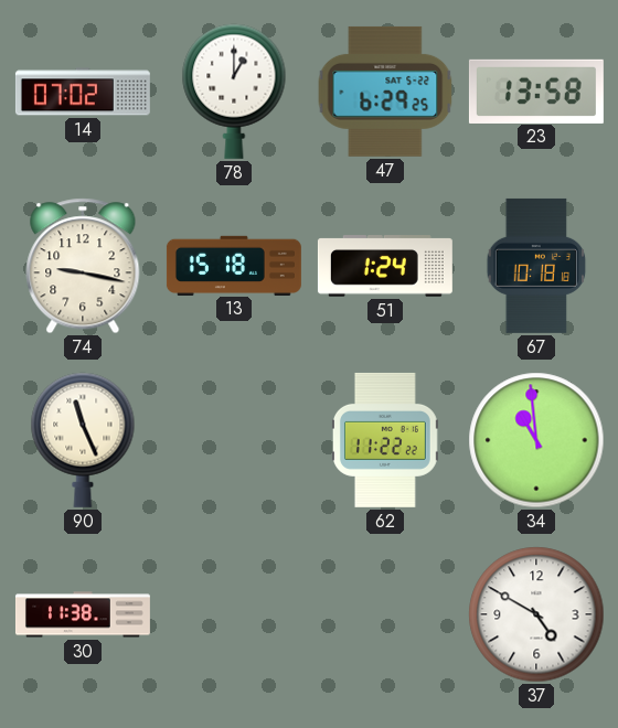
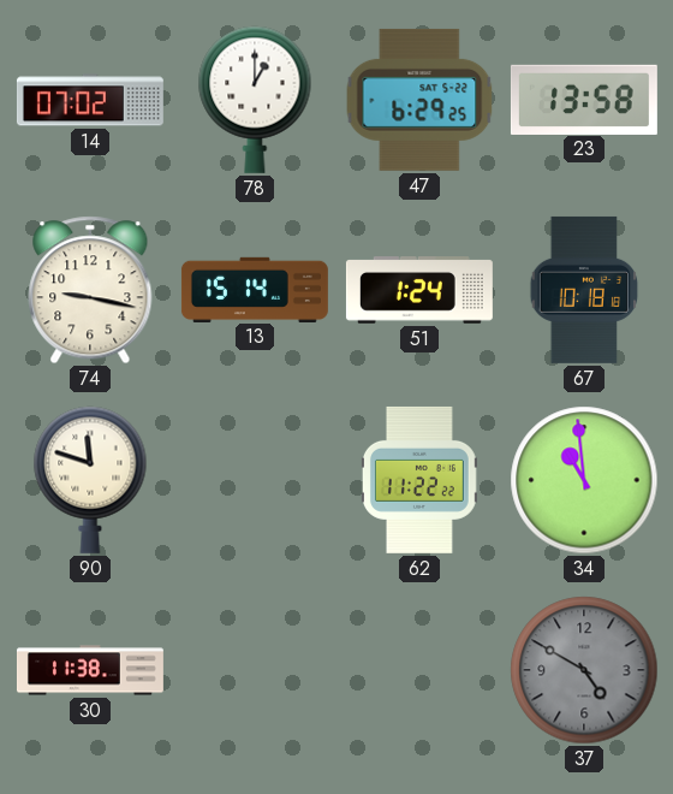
13: 15:18 -> 15:14
90: 11:26 -> 11:48
37 dial: white -> grey
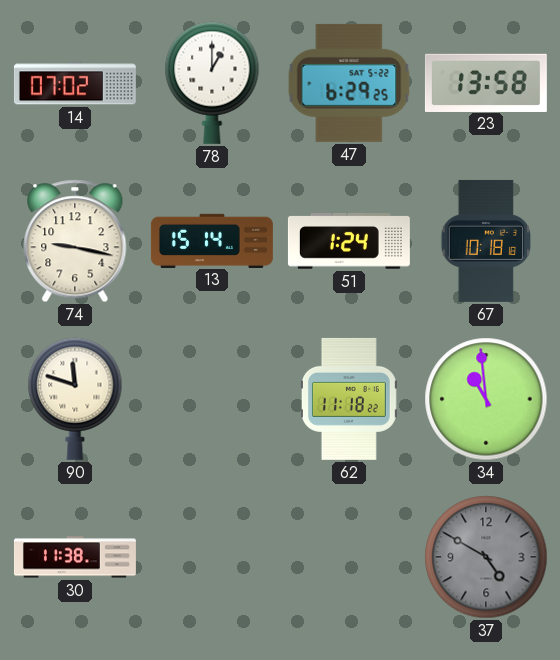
62: 11:22 -> 11:18
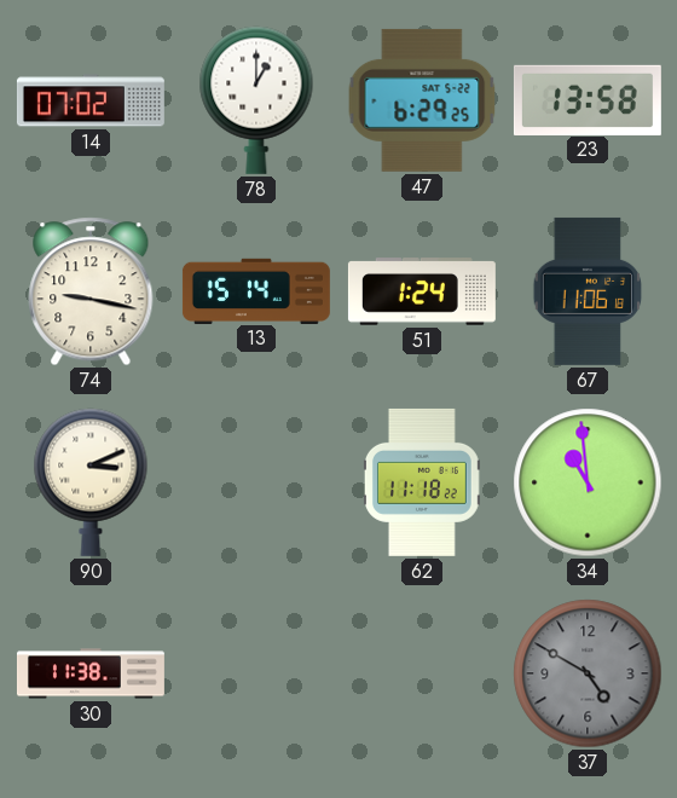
67: 10:18 -> 11:06
90: 11:48 -> 3:11
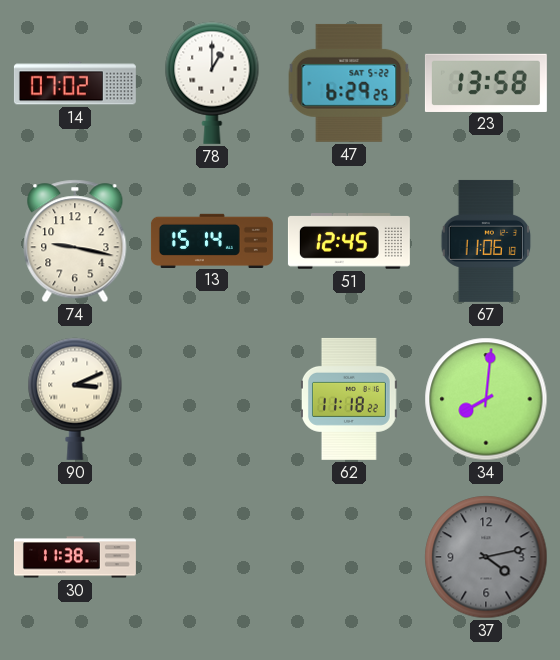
51: 1:24 -> 12:45
34: 10:59 -> 8:01
37: 4:50 -> 4:13
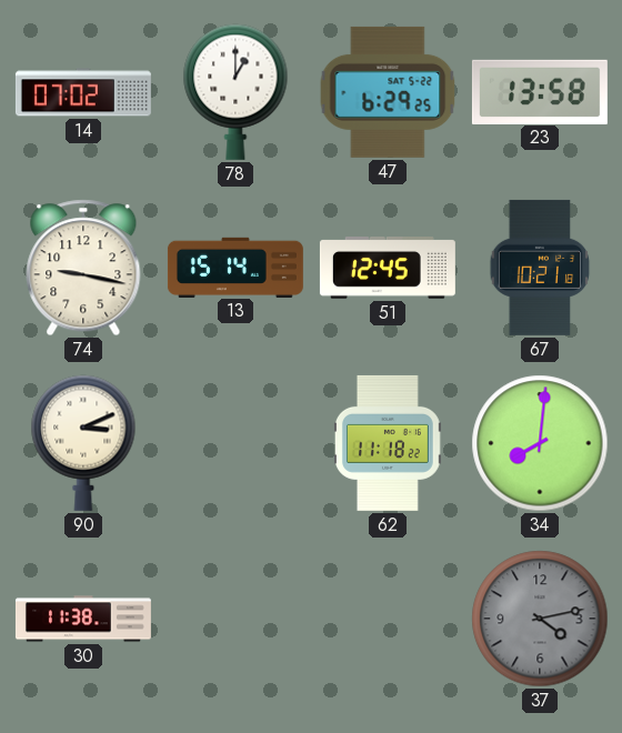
67: 11:06 -> 10:21
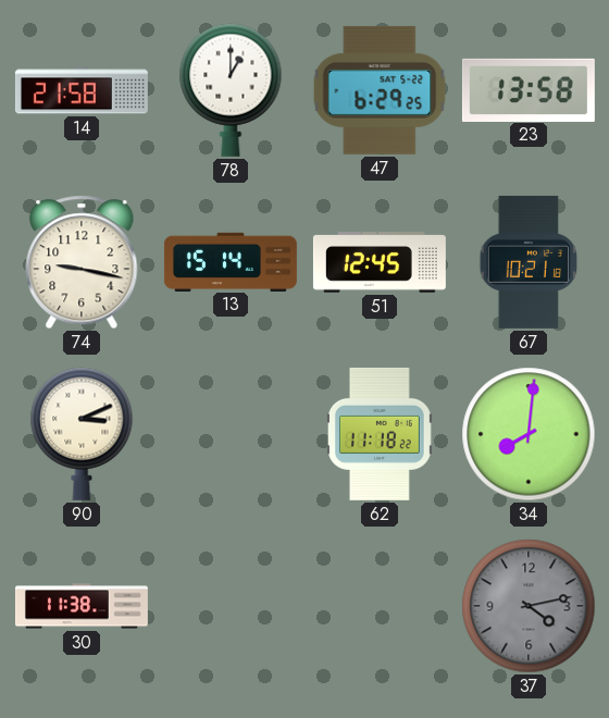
14: 07:02 -> 21:58
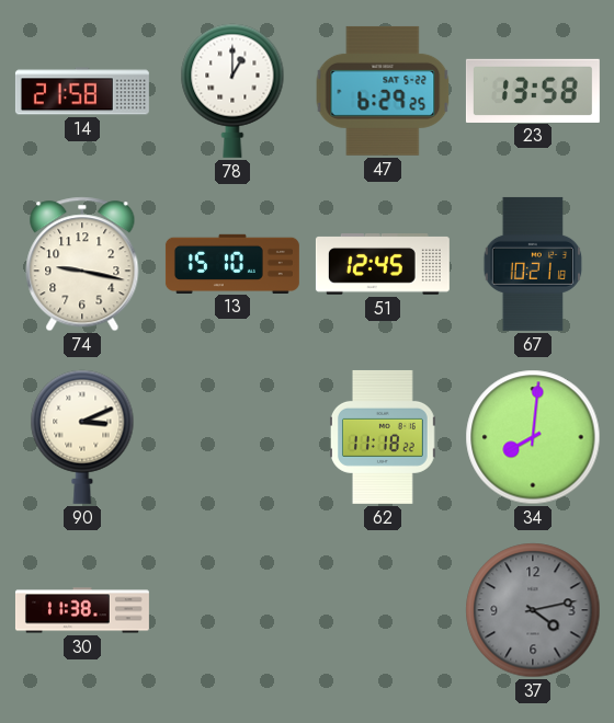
13: 15:14 -> 15:10
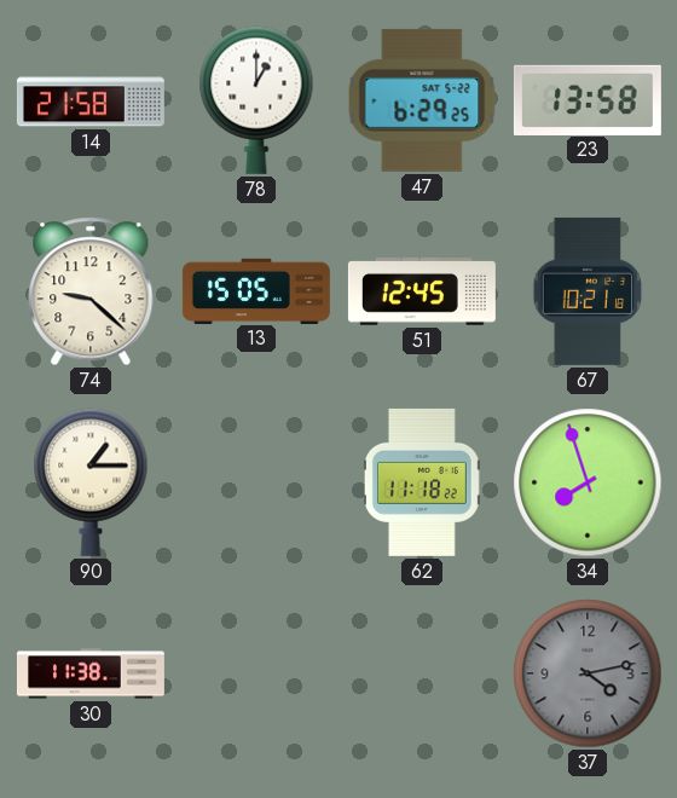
74: 9:17 -> 9:22
13: 15:10 -> 15:05
90: 3:11 -> 1:15
34: 8:01 -> 7:57
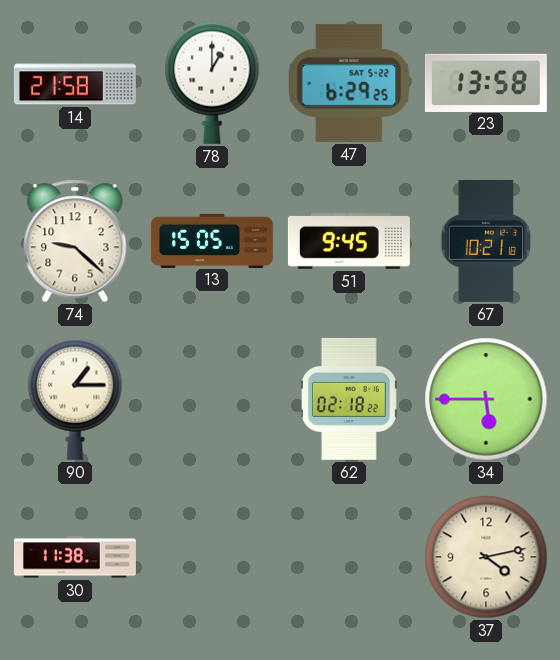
51: 12:45 -> 9:45
62: 11:18 -> 02:18
34: 7:57 -> 5:45
37 dial: grey -> cream
